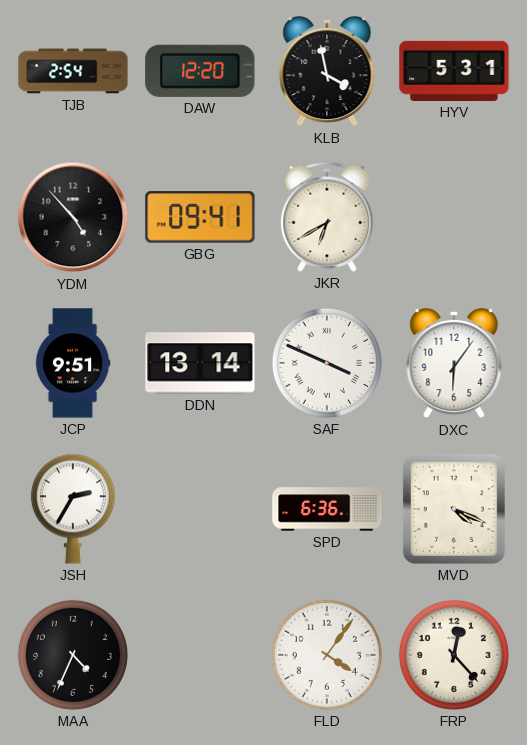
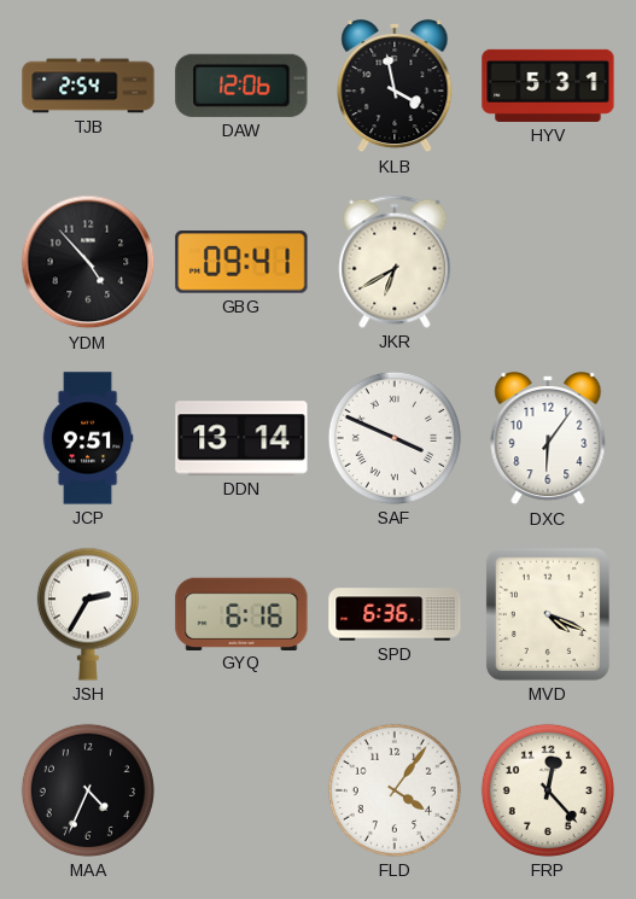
DAW: 12:20 -> 12:06
GYQ: none -> 6:16
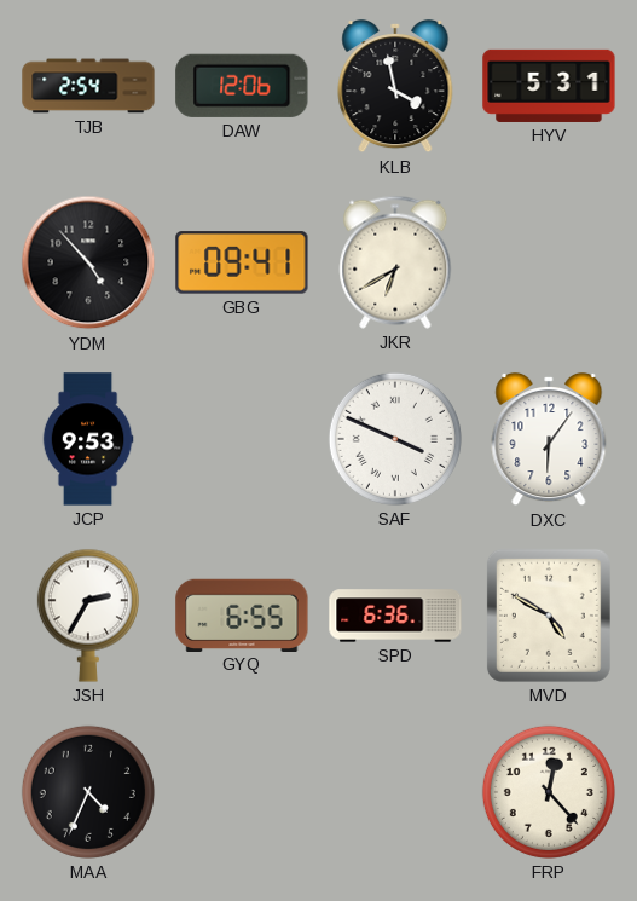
JCP: 9:51 -> 9:53
DDN: 13:14 -> none
GYQ: 6:16 -> 6:55
MVD: 4:19 -> 4:50
FLD: 4:06 -> none
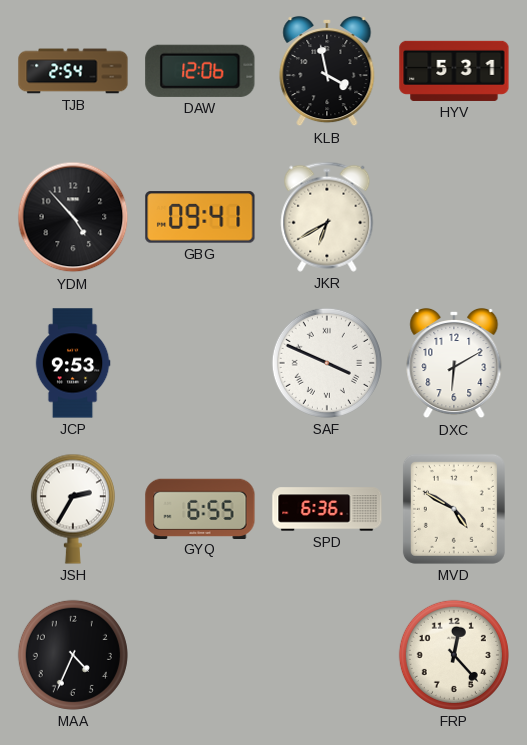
DXC: 6:06 -> 6:10
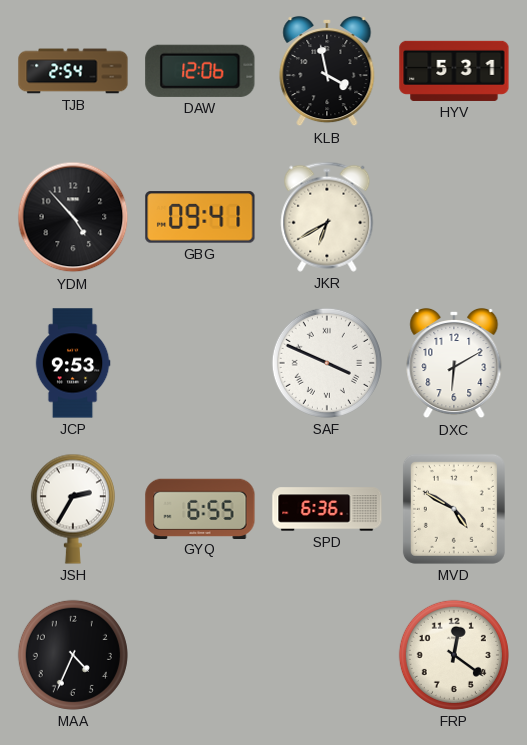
FRP: 12:23 -> 12:21
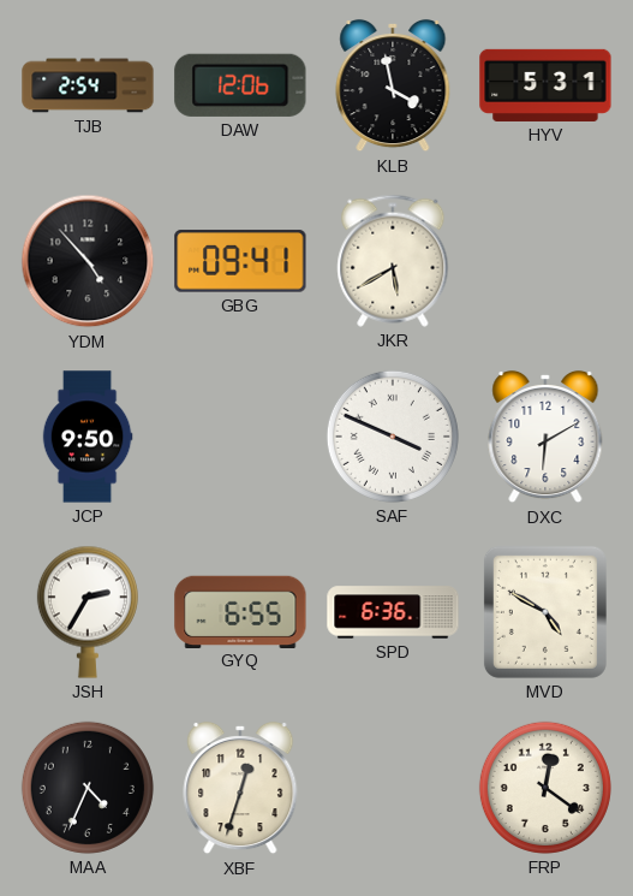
JKR: 6:40 -> 5:40
JCP: 9:53 -> 9:50
XBF: none -> 12:33
